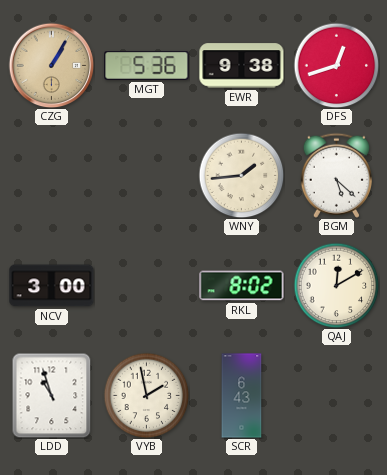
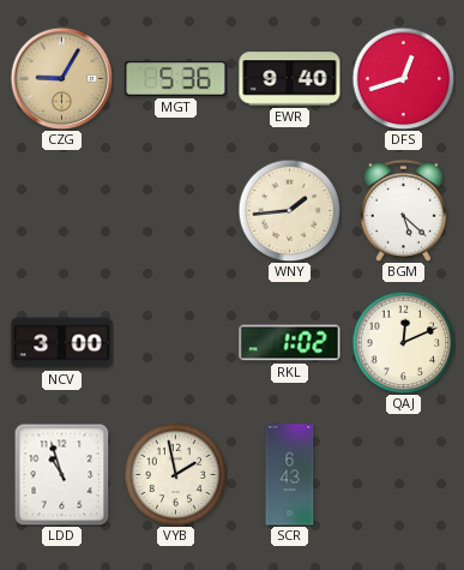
CZG: 1:05 -> 9:05
EWR: 9:38 -> 9:40
RKL: 8:02 -> 1:02
QAJ: 12:10 -> 12:11
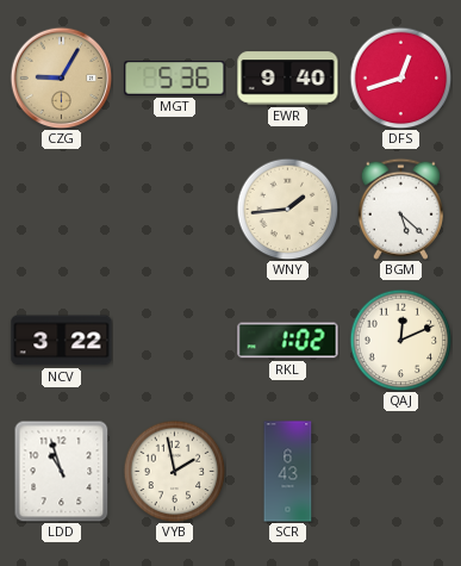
NCV: 3:00 -> 3:22
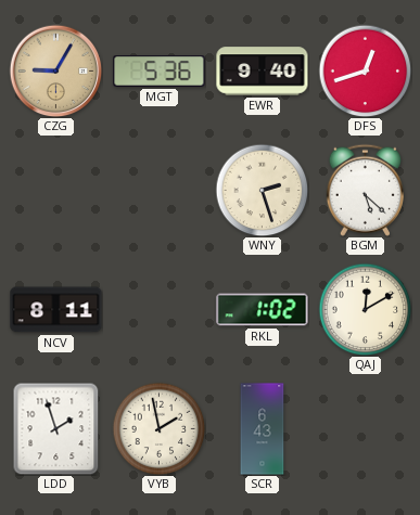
WNY: 1:44 -> 2:27
NCV: 3:22 -> 8:11
QAJ: 12:11 -> 12:10
LDD: 10:57 -> 1:57
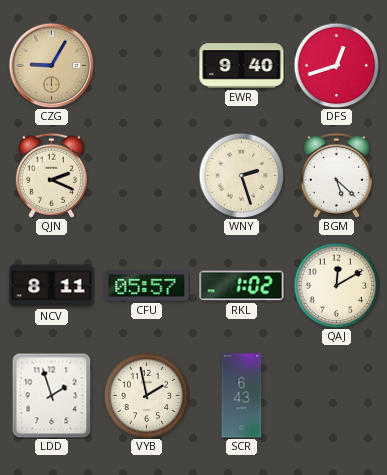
MGT: 5:36 -> none
QJN: none -> 2:19
CFU: none -> 05:57
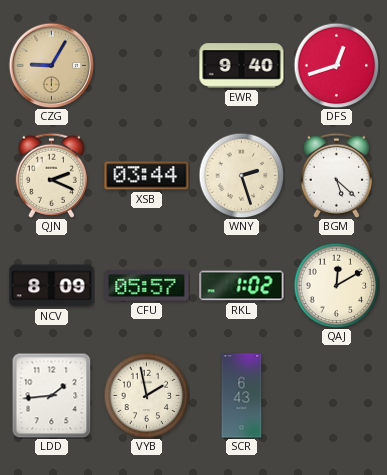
XSB: none -> 03:44
NCV: 8:11 -> 8:09
LDD: 1:57 -> 1:44
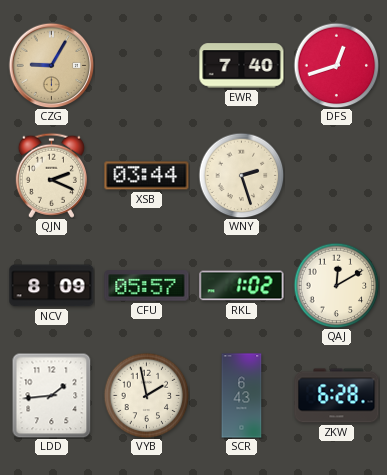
EWR: 9:40 -> 7:40
BGM: 5:22 -> none
ZKW: none -> 6:28
